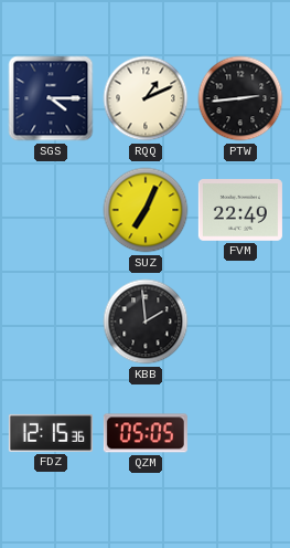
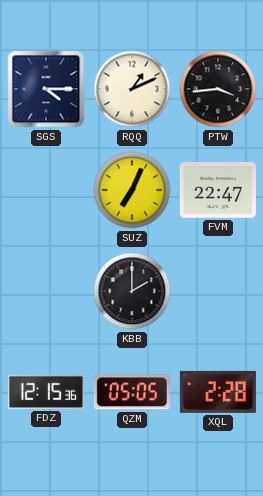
PTW: 2:44 -> 3:44
FVM: 22:49 -> 22:47
KBB: 1:59 -> 2:00
XQL: none -> 2:28
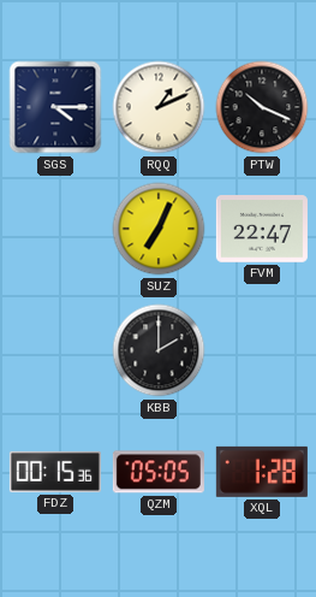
PTW: 3:44 -> 10:19
FDZ: 12:15 -> 00:15
XQL: 2:28 -> 1:28
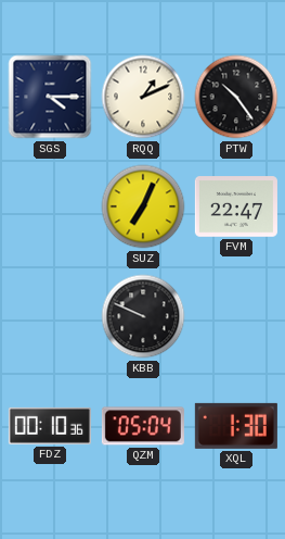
PTW: 10:19 -> 10:24
KBB: 2:00 -> 9:49
FDZ: 00:15 -> 00:10
QZM: 05:05 -> 05:04
XQL: 1:28 -> 1:30
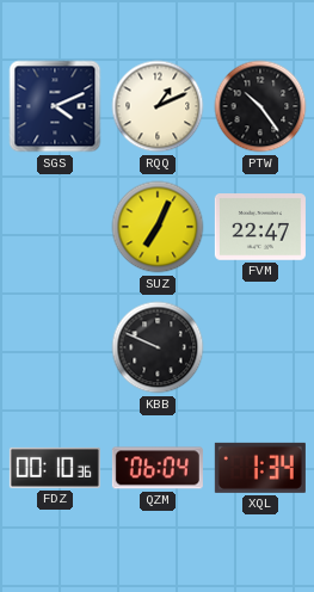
SGS: 4:15 -> 4:11
QZM: 05:04 -> 06:04
XQL: 1:30 -> 1:34
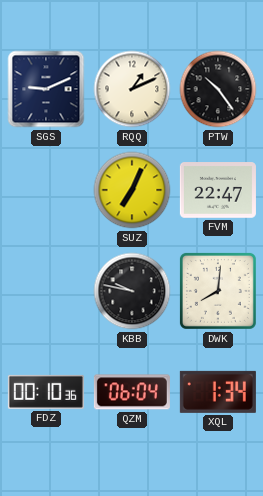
SGS: 4:11 -> 9:11
KBB: 9:49 -> 9:47
DWK: none -> 8:01
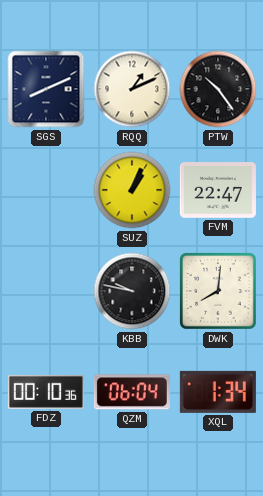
SGS: 9:11 -> 8:11
SUZ: 7:04 -> 1:04
